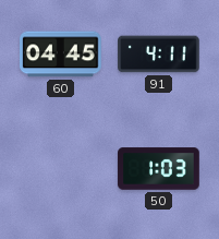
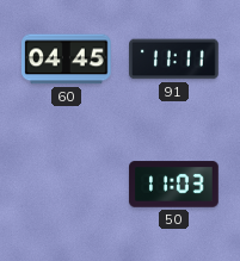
91: 4:11 -> 11:11
50: 1:03 -> 11:03
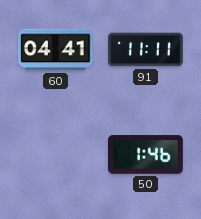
60: 04:45 -> 04:41
50: 11:03 -> 1:46
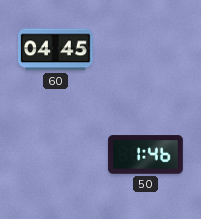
60: 04:41 -> 04:45
91: 11:11 -> none
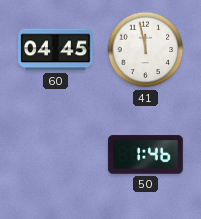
41: none -> 11:58
